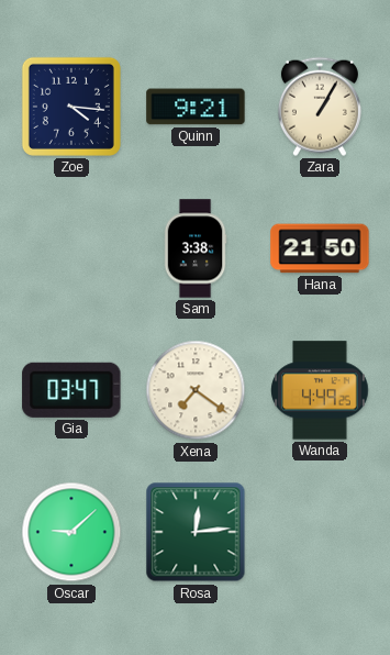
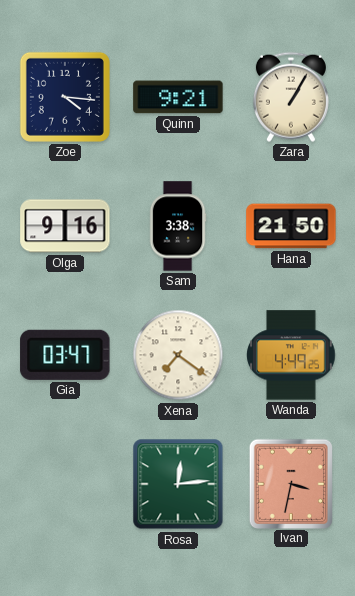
Olga: none -> 9:16
Oscar: 9:08 -> none
Ivan: none -> 3:32
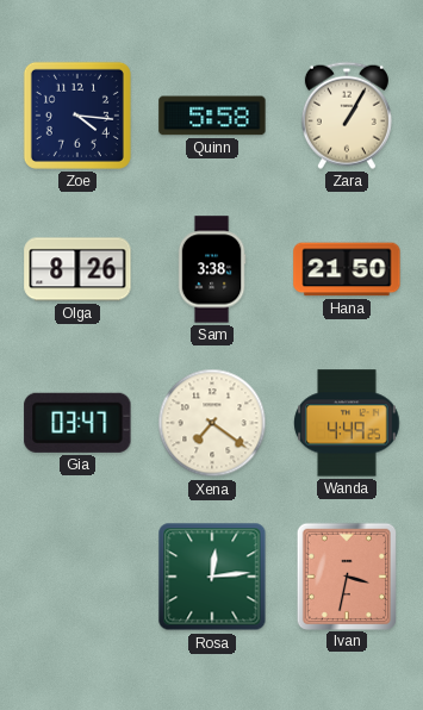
Quinn: 9:21 -> 5:58
Olga: 9:16 -> 8:26
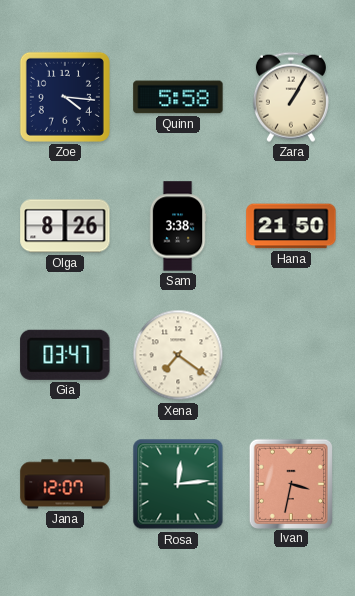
Wanda: 4:49 -> none
Jana: none -> 12:07
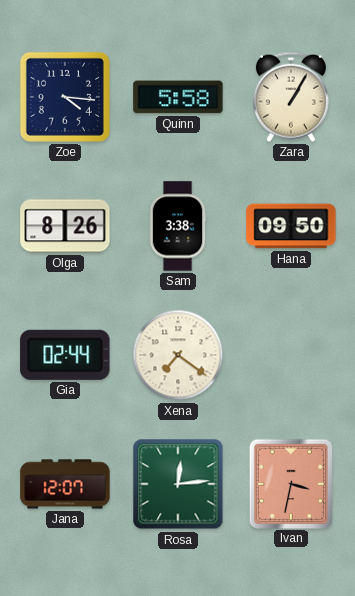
Hana: 21:50 -> 09:50
Gia: 03:47 -> 02:44
